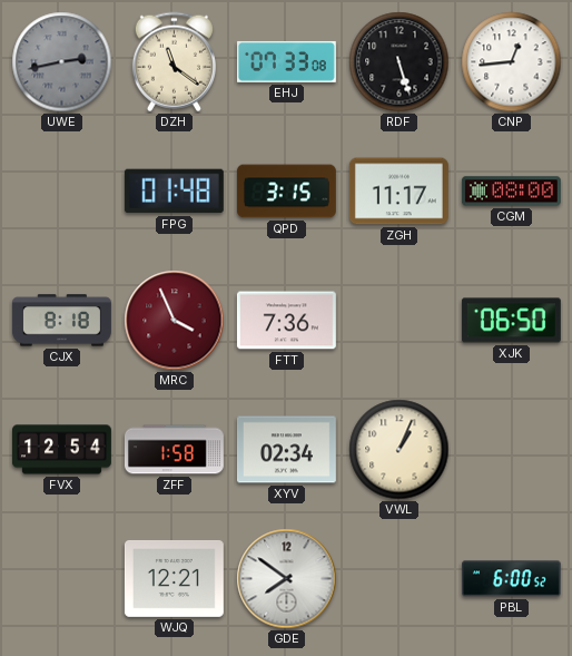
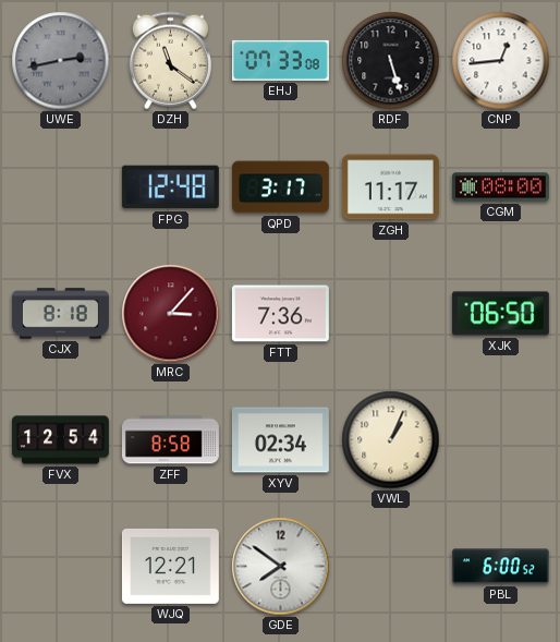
FPG: 01:48 -> 12:48
QPD: 3:15 -> 3:17
MRC: 3:56 -> 3:07
ZFF: 1:58 -> 8:58
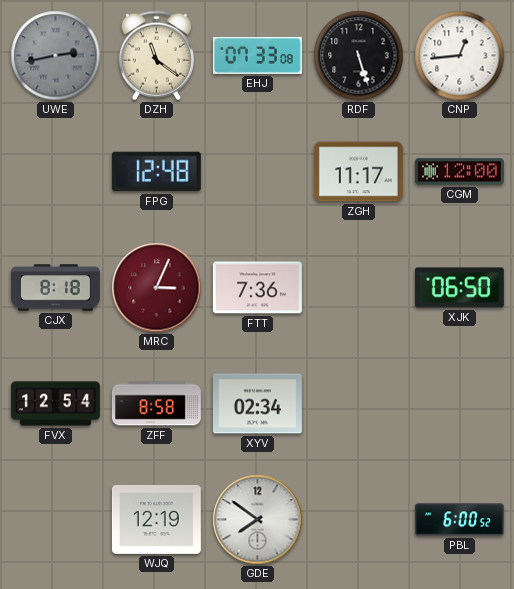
QPD: 3:17 -> none
CGM: 08:00 -> 12:00
MRC: 3:07 -> 3:04
VWL: 1:04 -> none
WJQ: 12:21 -> 12:19
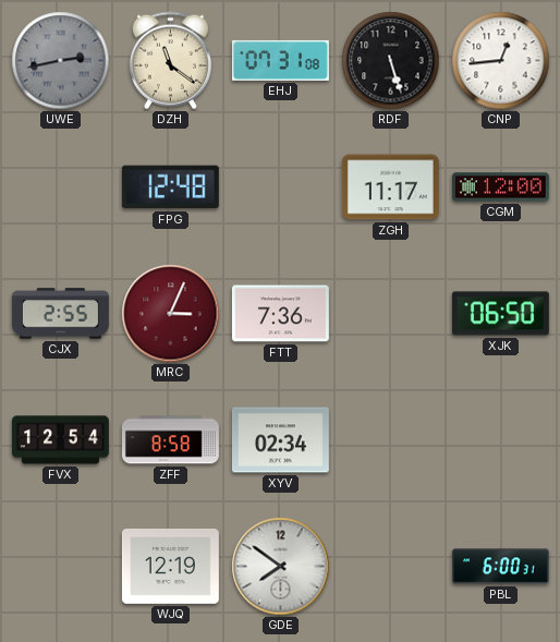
EHJ: 07:33 -> 07:31
CJX: 8:18 -> 2:55
PBL: 6:00:52 -> 6:00:31
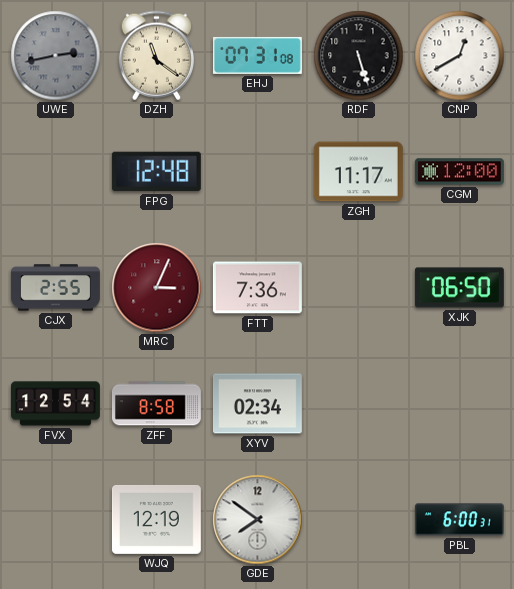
CNP: 12:44 -> 12:40
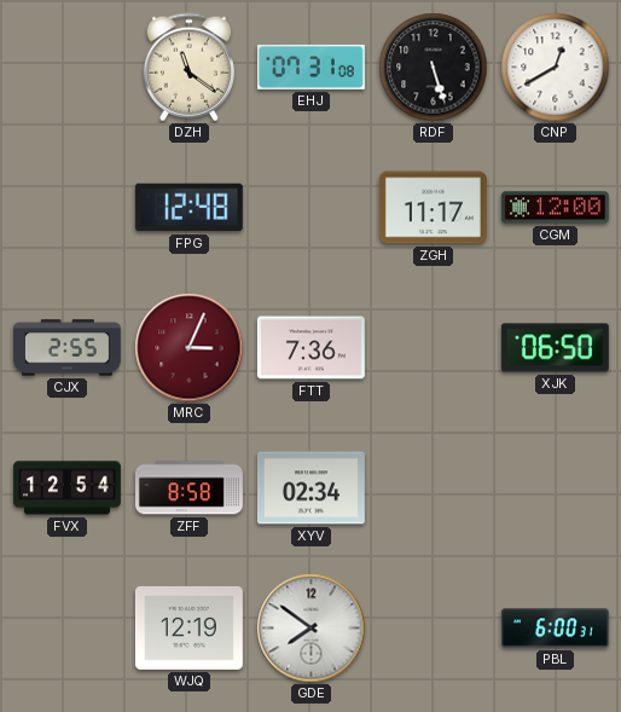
UWE: 2:43 -> none
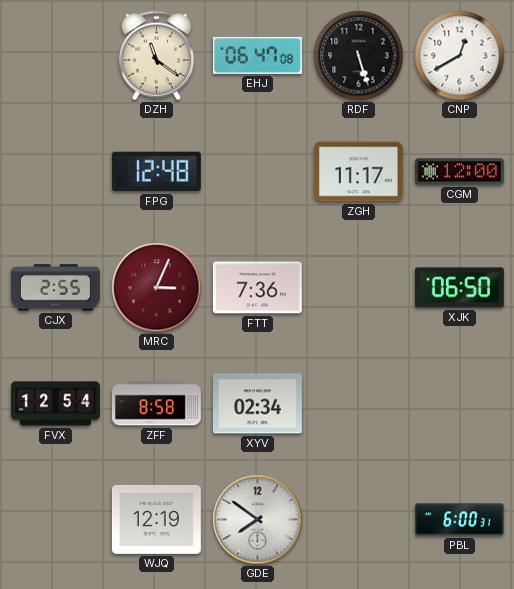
EHJ: 07:31 -> 06:47
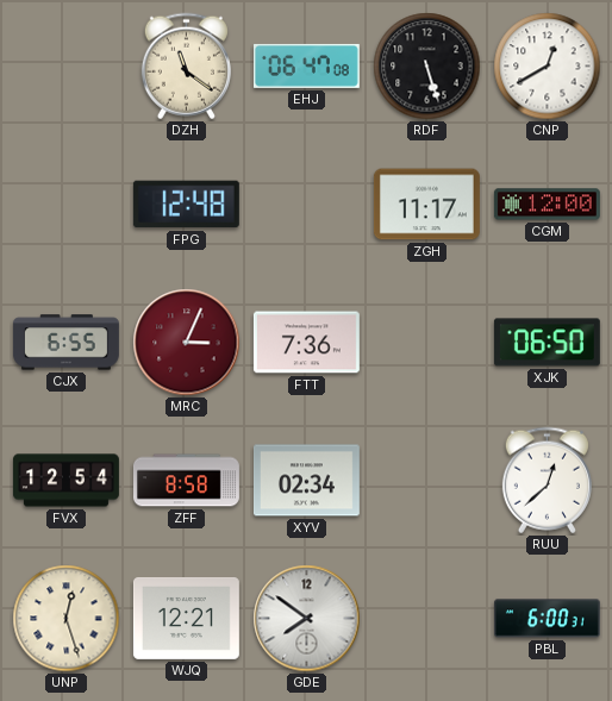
CJX: 2:55 -> 6:55
RUU: none -> 12:38
UNP: none -> 12:27
WJQ: 12:19 -> 12:21
